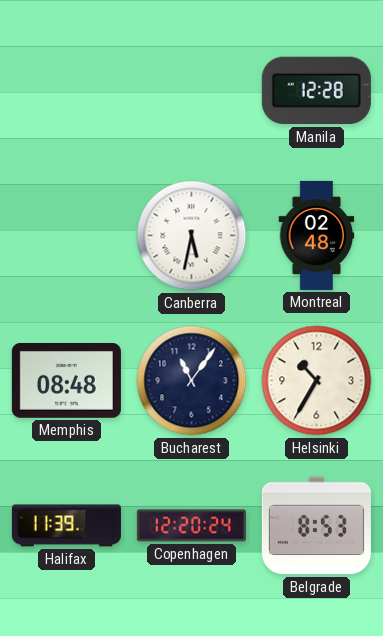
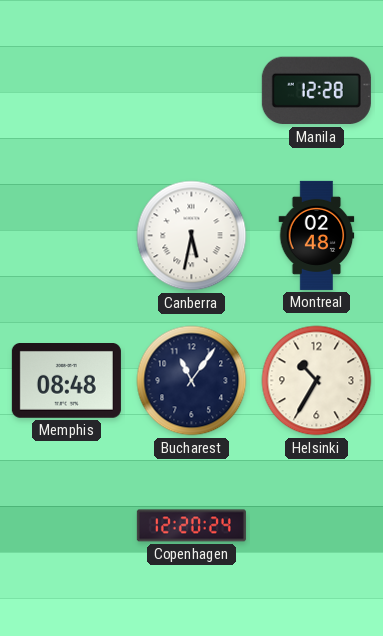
Halifax: 11:39 -> none
Belgrade: 8:53 -> none
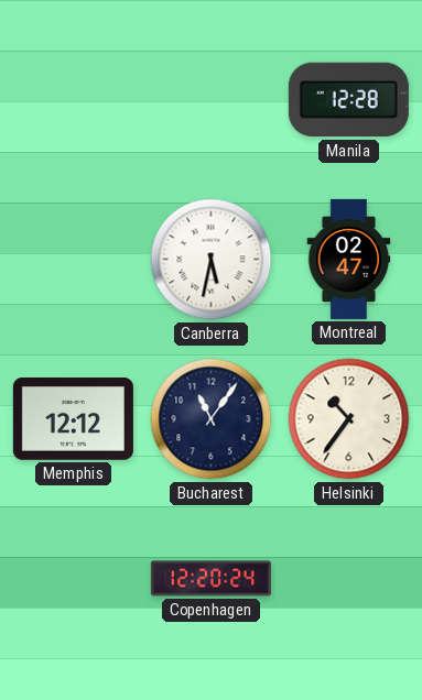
Montreal: 02:48 -> 02:47
Memphis: 08:48 -> 12:12
Helsinki: 10:35 -> 10:36
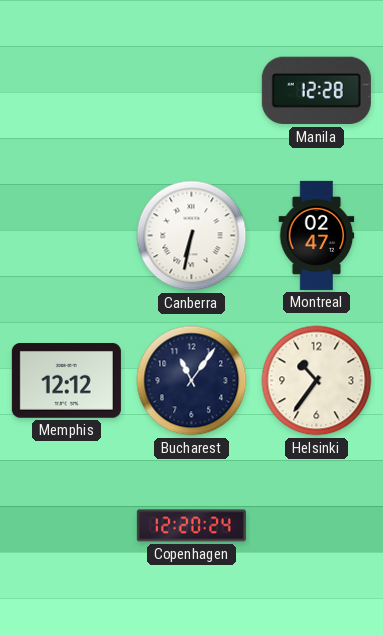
Canberra: 5:32 -> 6:32
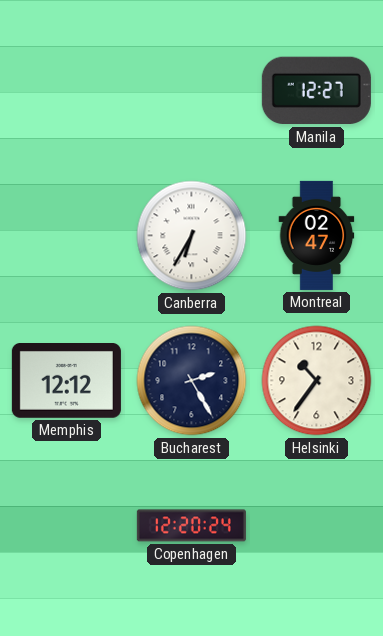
Manila: 12:28 -> 12:27
Canberra: 6:32 -> 6:35
Bucharest: 11:06 -> 2:25
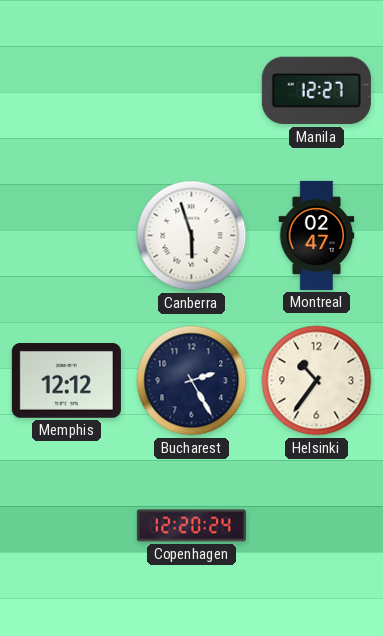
Canberra: 6:35 -> 5:57
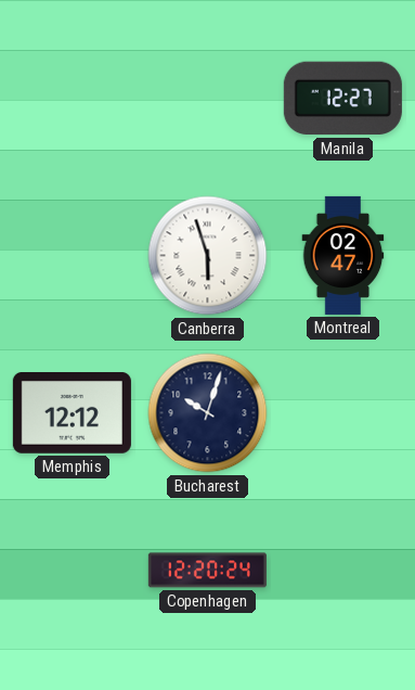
Bucharest: 2:25 -> 10:03
Helsinki: 10:36 -> none
